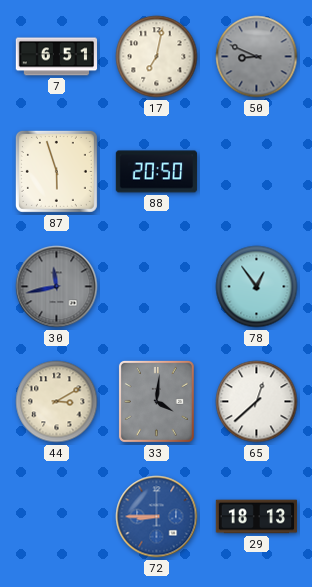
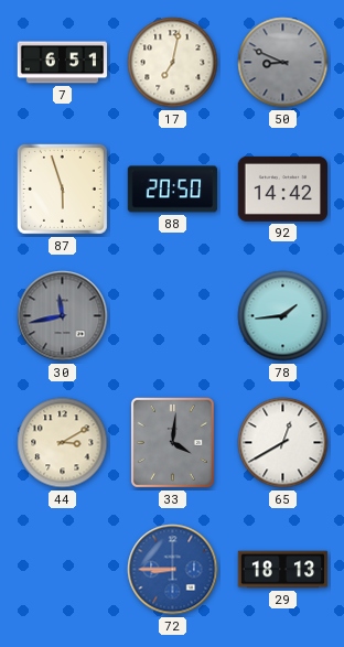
92: none -> 14:42
78: 12:54 -> 1:44
65: 12:38 -> 12:40
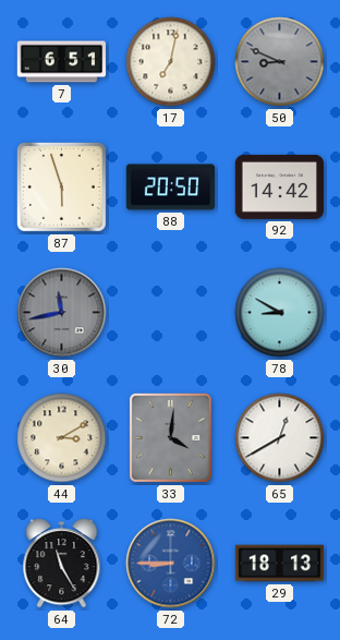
78: 1:44 -> 8:50
64: none -> 11:25
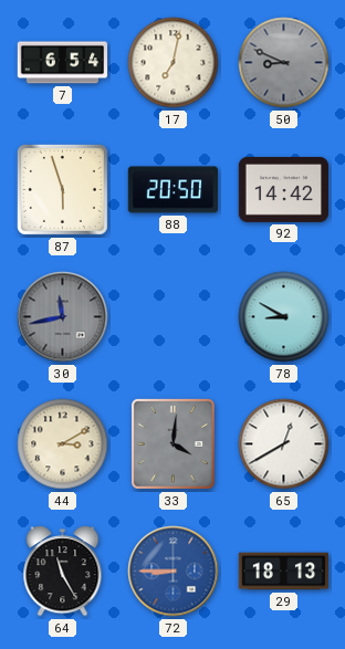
7: 6:51 -> 6:54
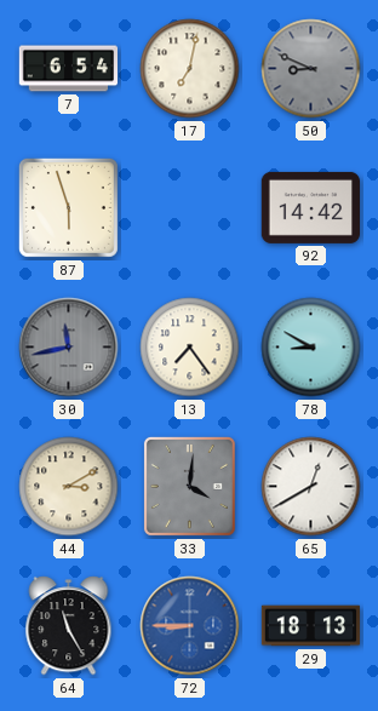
88: 20:50 -> none
13: none -> 7:24
